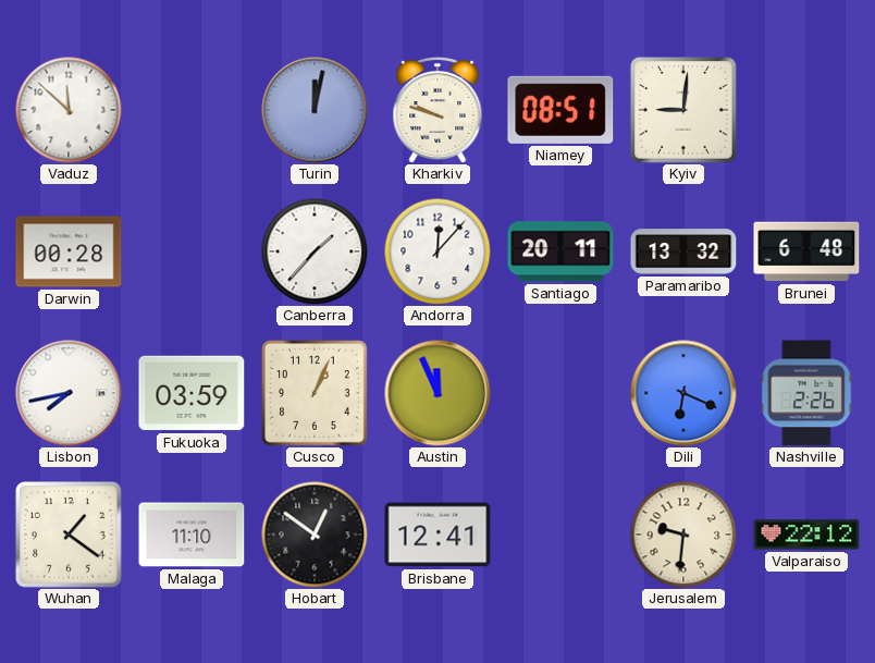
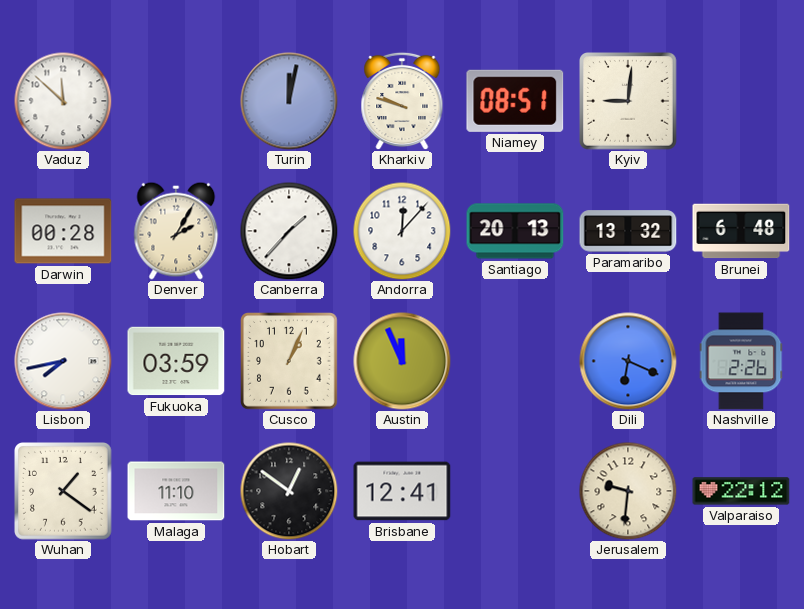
Denver: none -> 2:05
Santiago: 20:11 -> 20:13
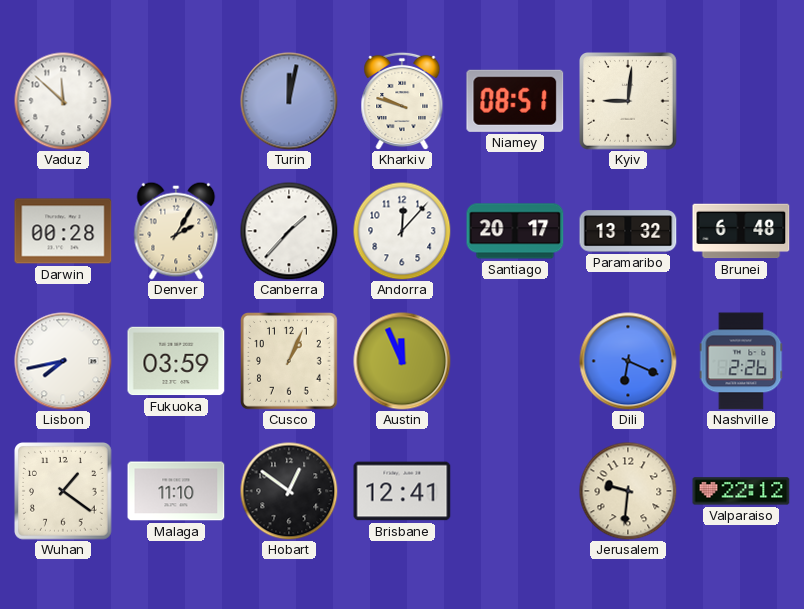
Santiago: 20:13 -> 20:17
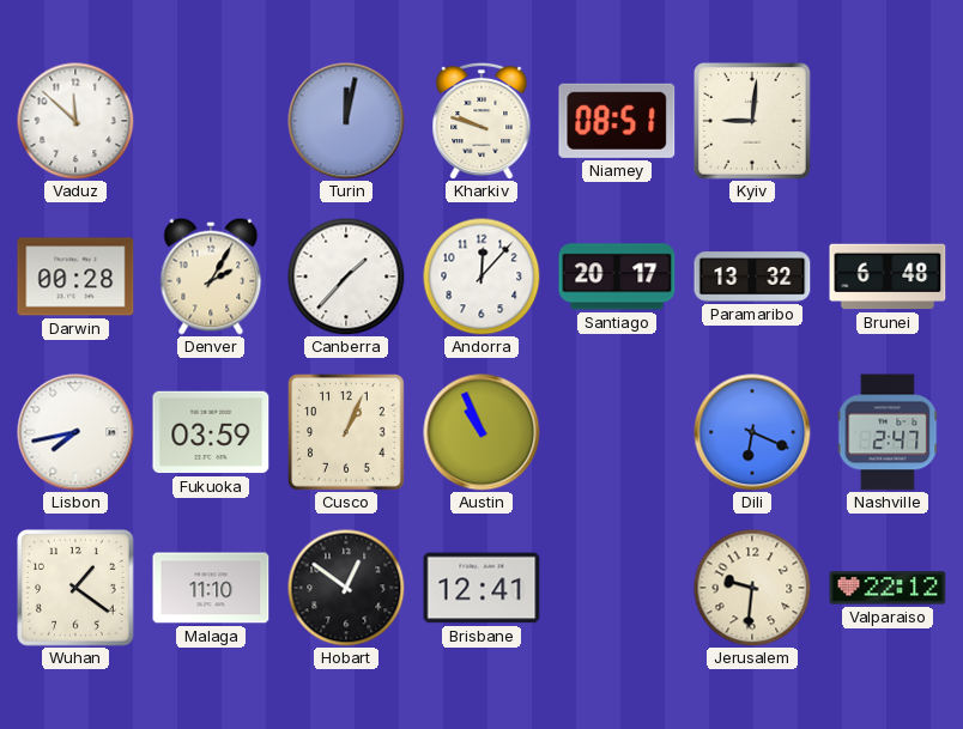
Austin: 11:56 -> 10:56
Nashville: 2:26 -> 2:47
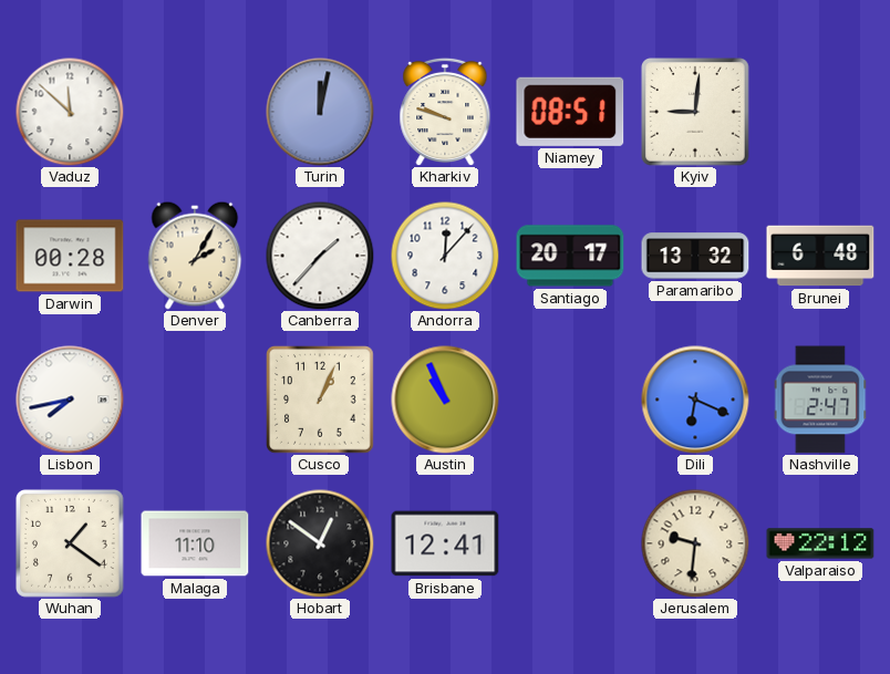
Fukuoka: 03:59 -> none
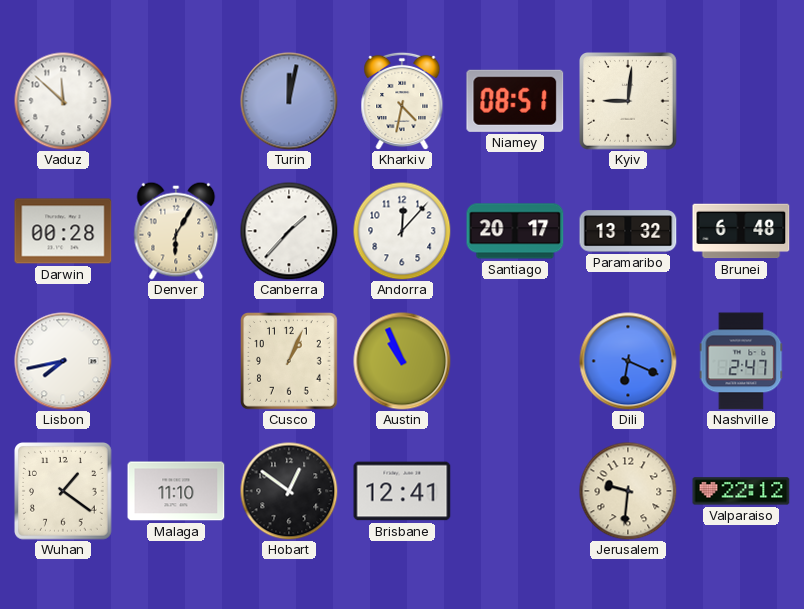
Kharkiv: 9:48 -> 4:32
Denver: 2:05 -> 6:05
